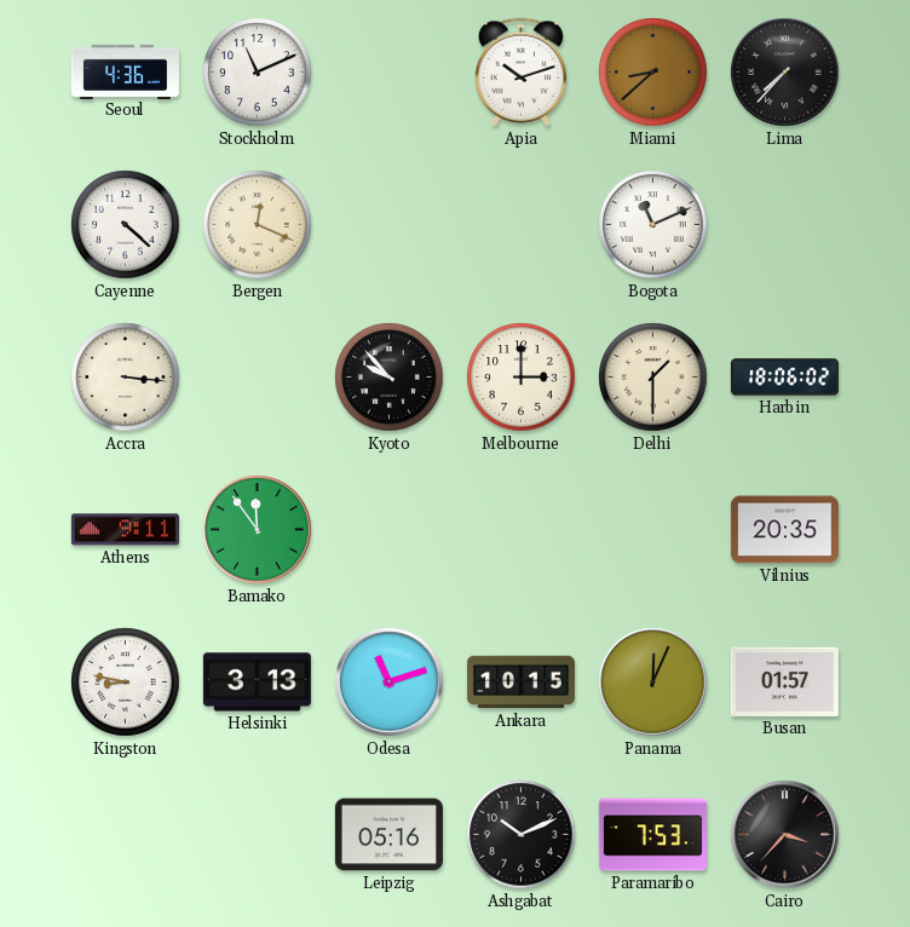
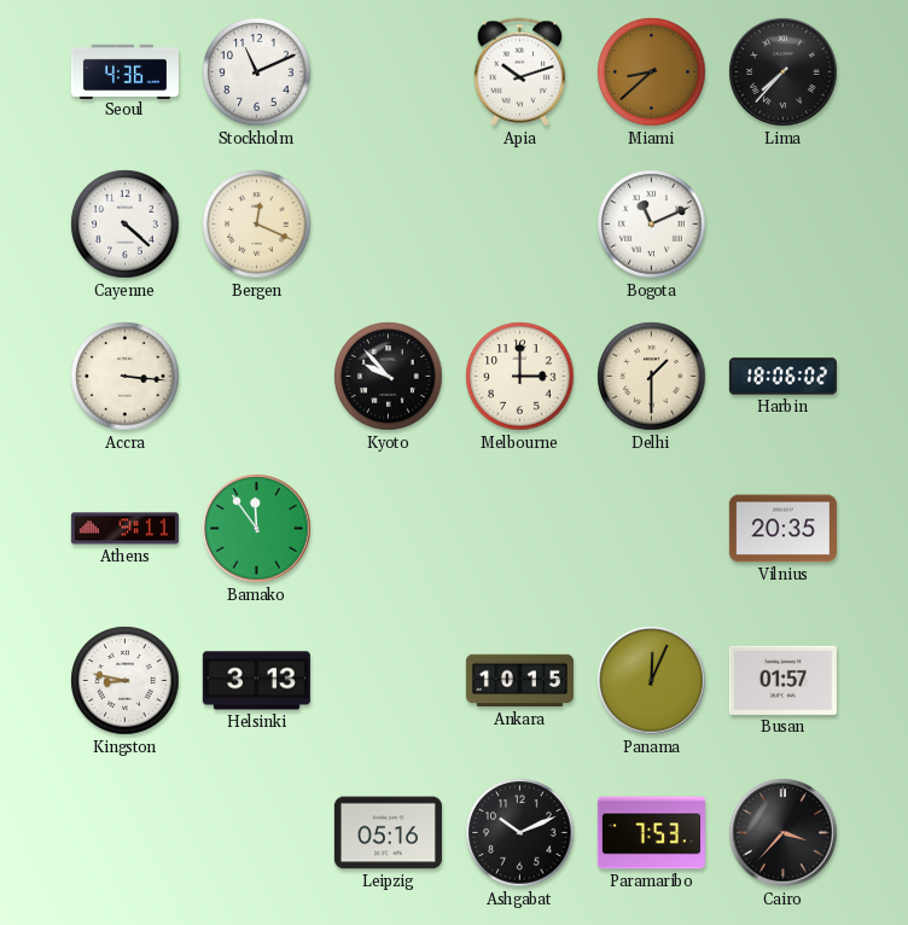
Odesa: 11:12 -> none
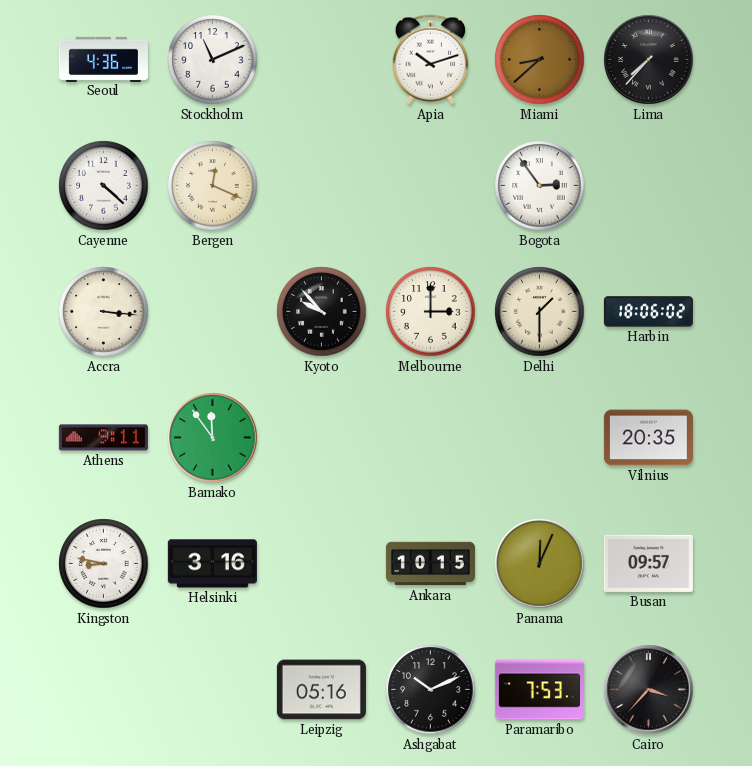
Bogota: 11:11 -> 2:54
Helsinki: 3:13 -> 3:16
Busan: 01:57 -> 09:57
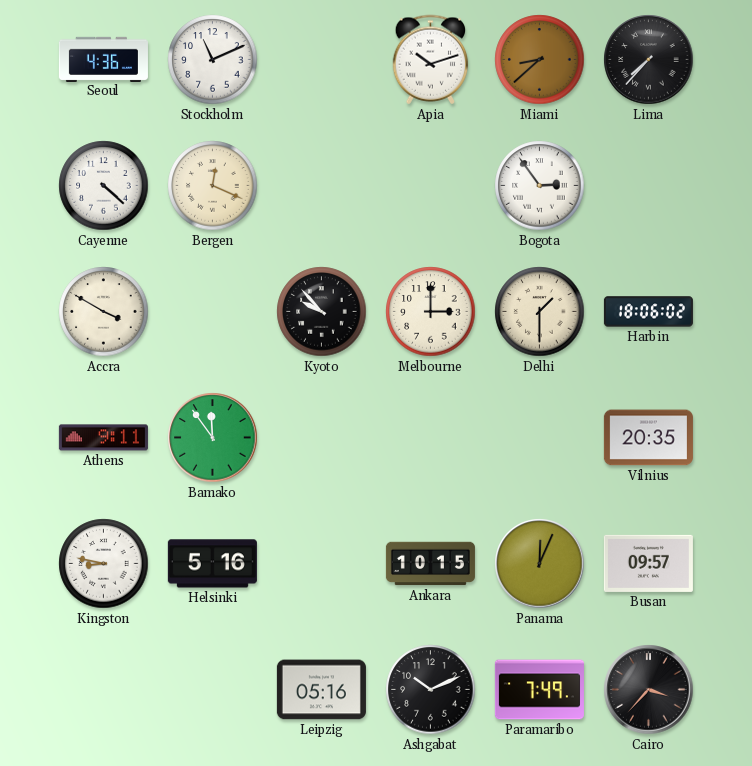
Accra: 3:16 -> 3:50
Helsinki: 3:16 -> 5:16
Paramaribo: 7:53 -> 7:49
